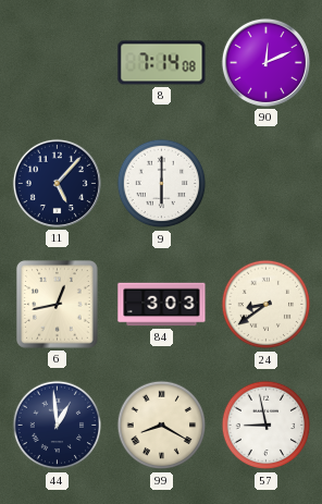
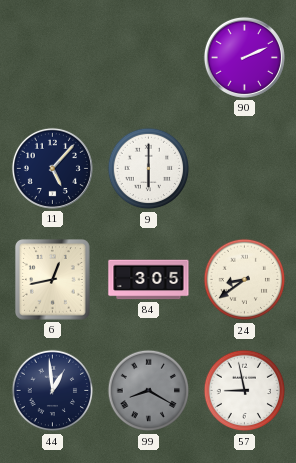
8: 7:14 -> none
90: 12:11 -> 2:11
84: 3:03 -> 3:05
99 dial: cream -> grey
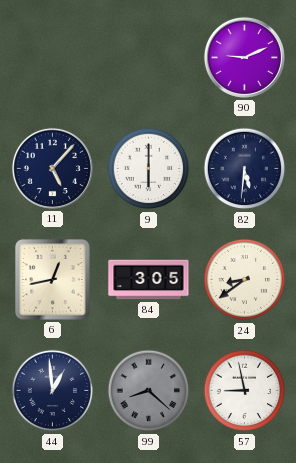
90: 2:11 -> 9:11
82: none -> 5:31
99: 8:20 -> 8:22
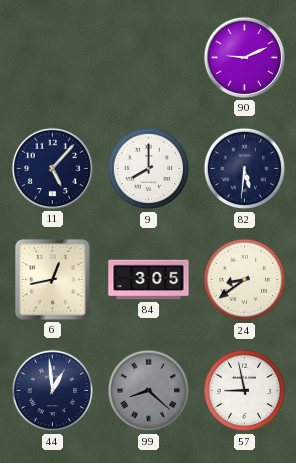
9: 6:00 -> 8:00
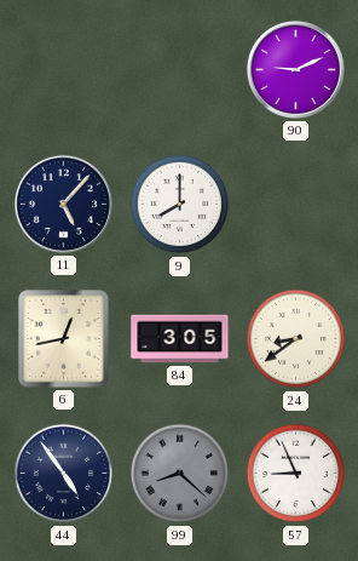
82: 5:31 -> none
44: 12:59 -> 4:54
57: 8:58 -> 8:56
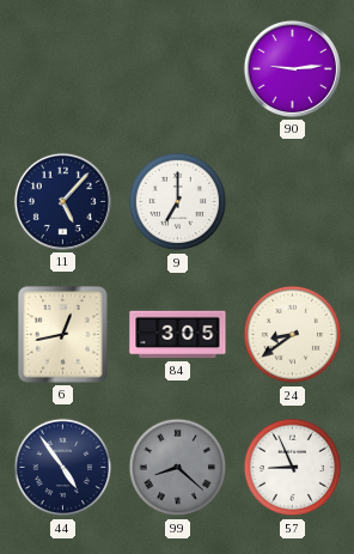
90: 9:11 -> 9:14
9: 8:00 -> 7:00
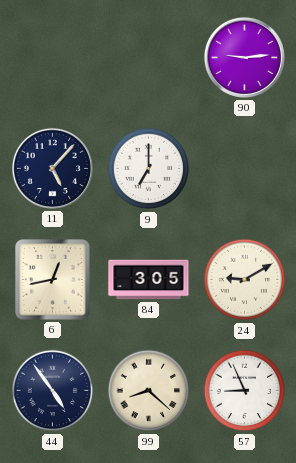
24: 8:39 -> 9:10
99 dial: grey -> cream
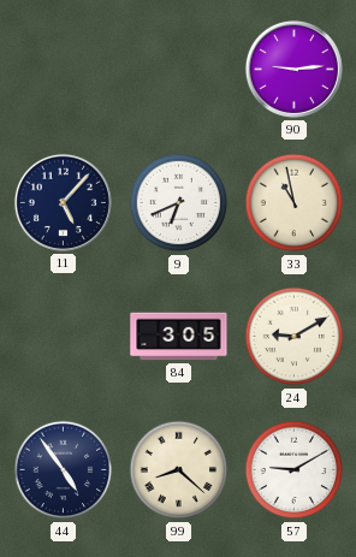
9: 7:00 -> 6:41
33: none -> 10:58
6: 12:43 -> none
57: 8:56 -> 9:10
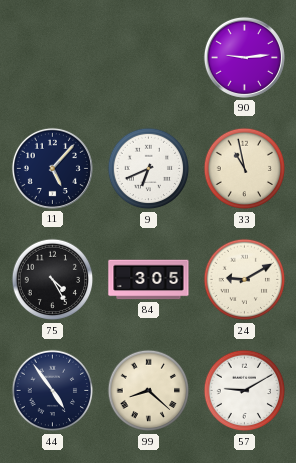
75: none -> 4:25
